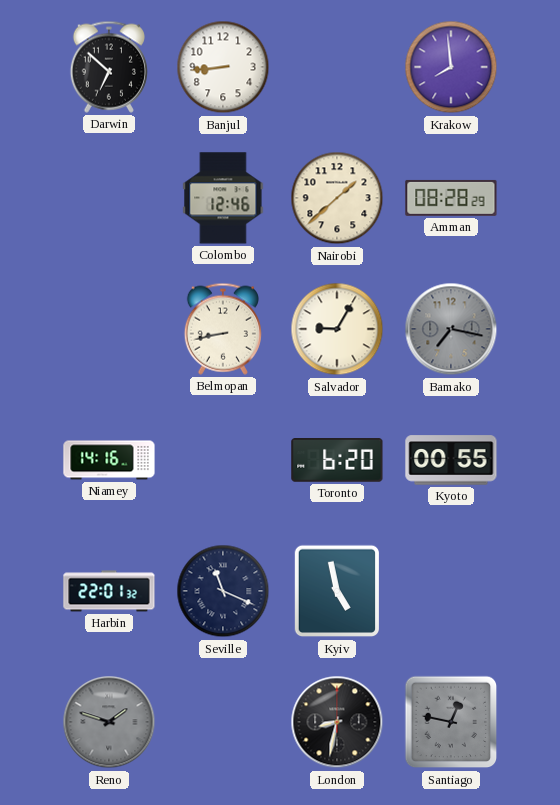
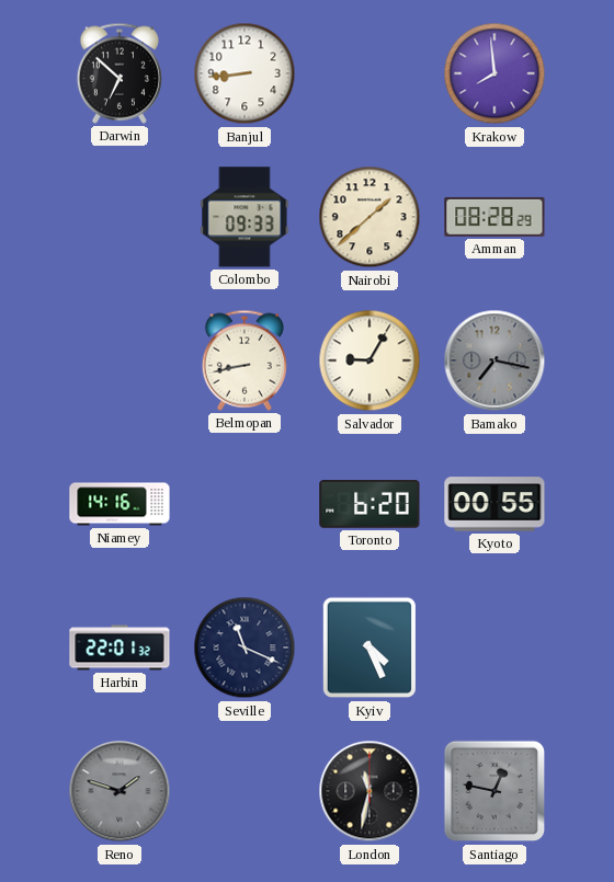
Colombo: 12:46 -> 09:33
Kyiv: 4:58 -> 4:26
London: 8:32 -> 11:32
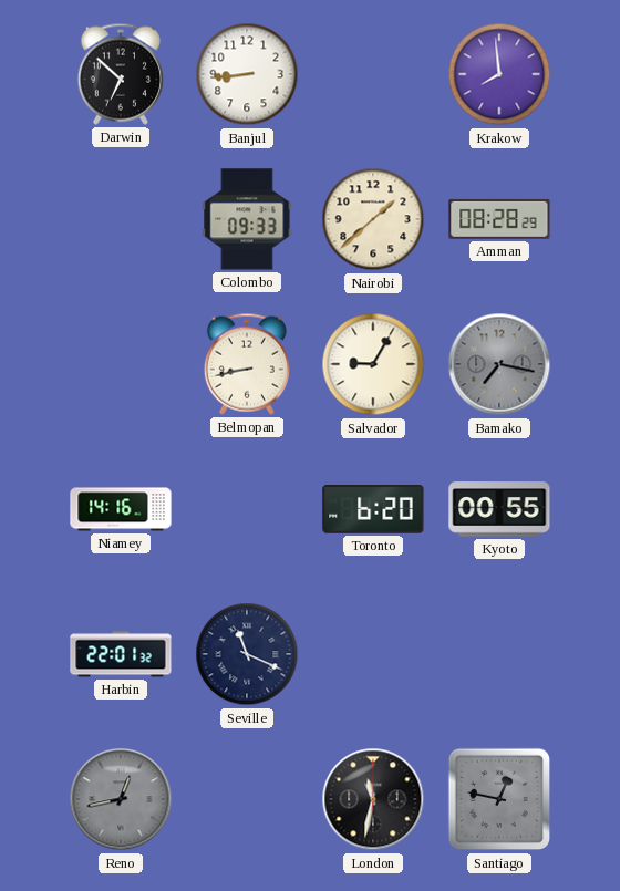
Kyiv: 4:26 -> none
Reno: 1:48 -> 12:43
